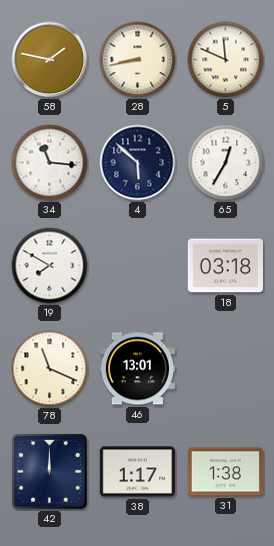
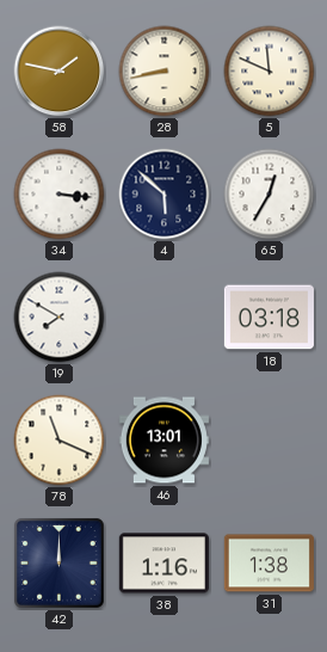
34: 11:16 -> 3:16
38: 1:17 -> 1:16
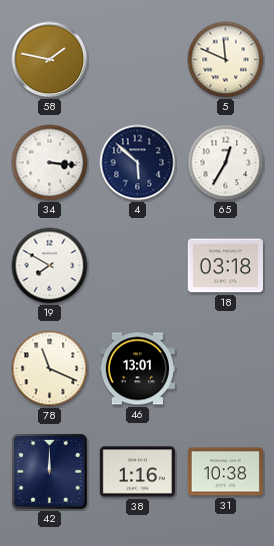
28: 8:43 -> none
31: 1:38 -> 10:38
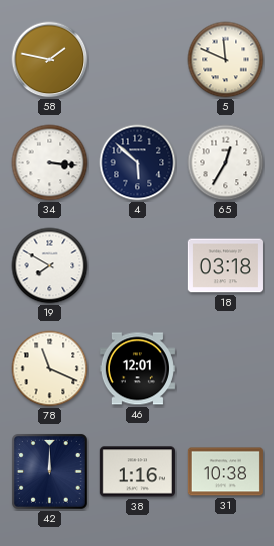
46: 13:01 -> 12:01
